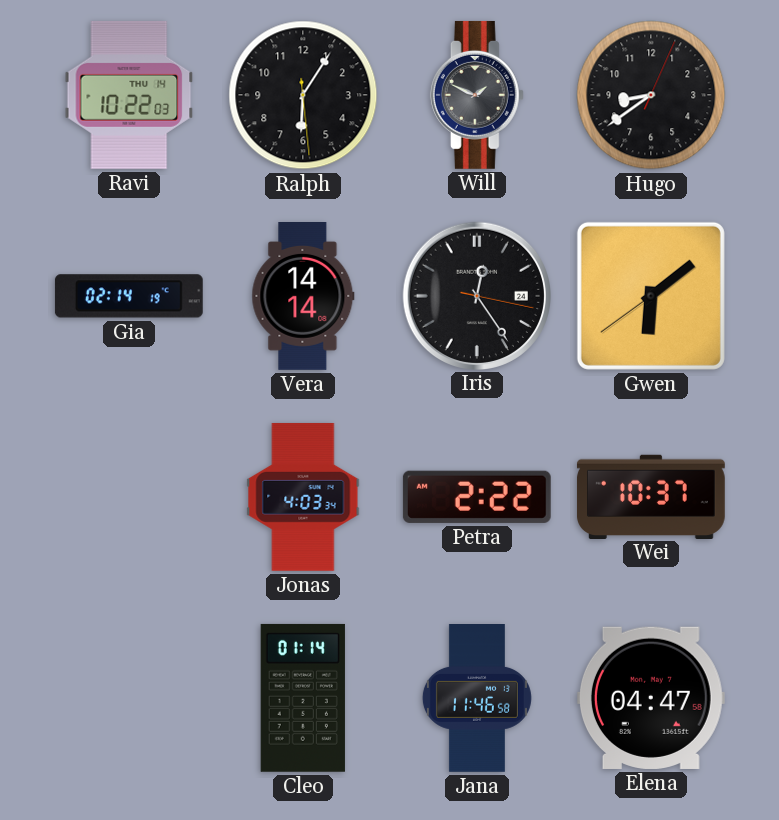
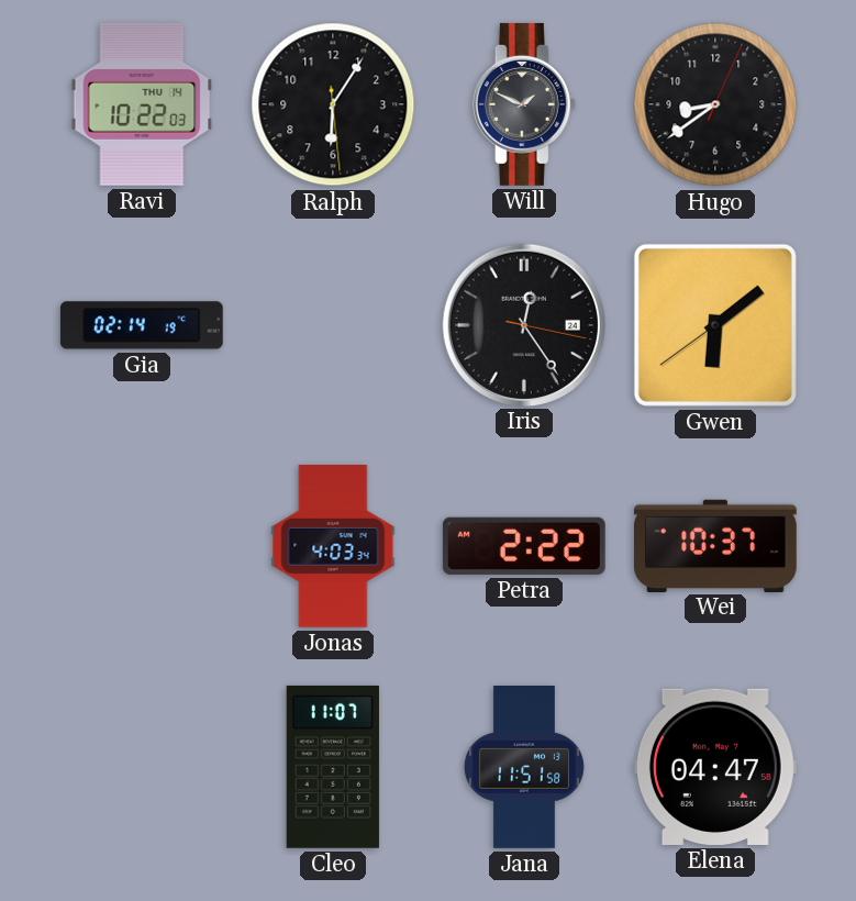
Vera: 14:14 -> none
Cleo: 01:14 -> 11:07
Jana: 11:46 -> 11:51
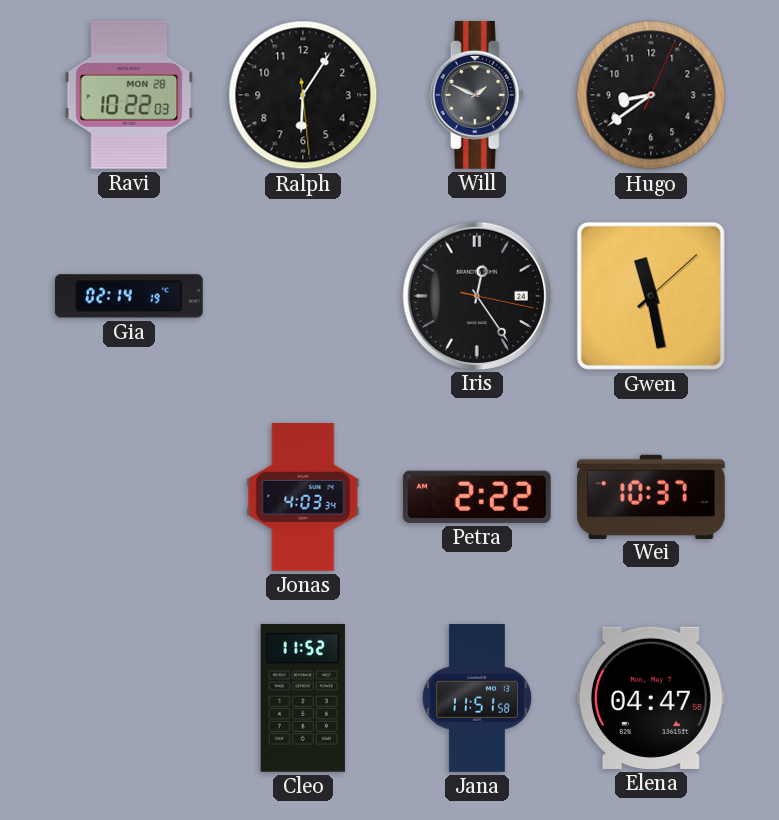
Ravi date: THU 14 -> MON 28
Gwen: 6:08 -> 11:28
Cleo: 11:07 -> 11:52
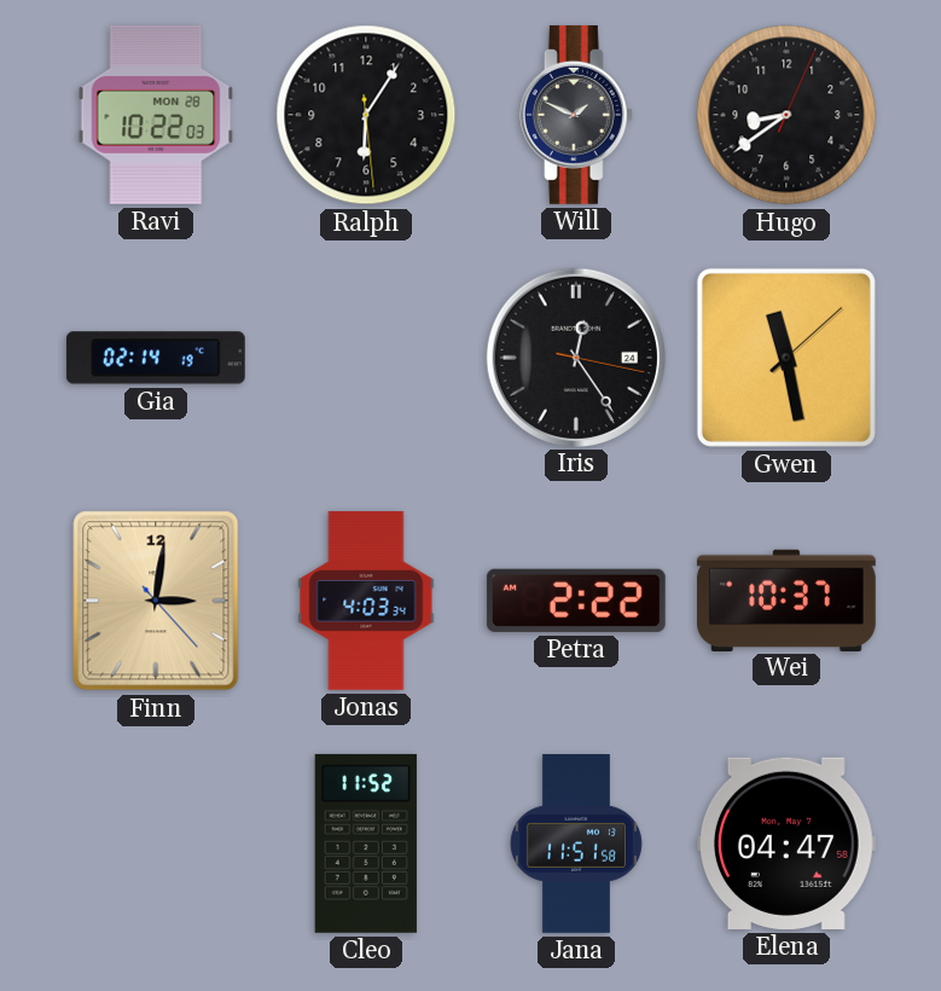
Finn: none -> 3:01
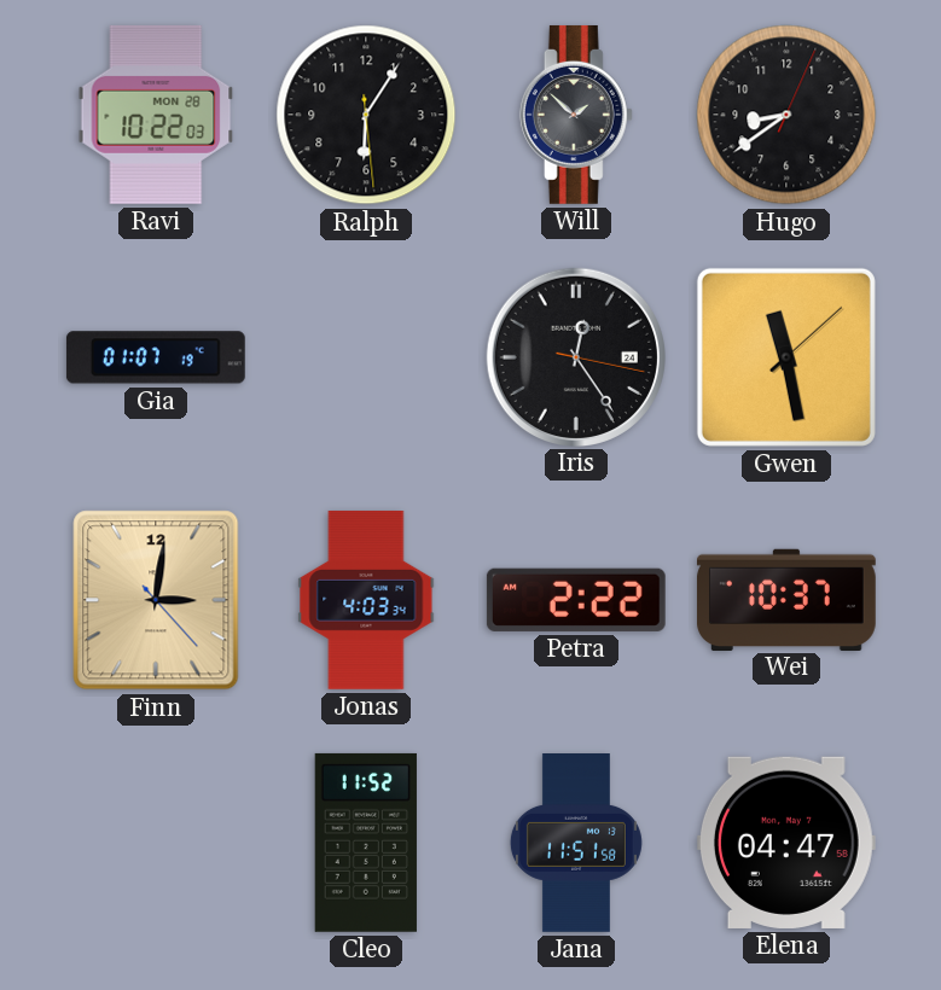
Will: 1:49 -> 1:52
Gia: 02:14 -> 01:07
